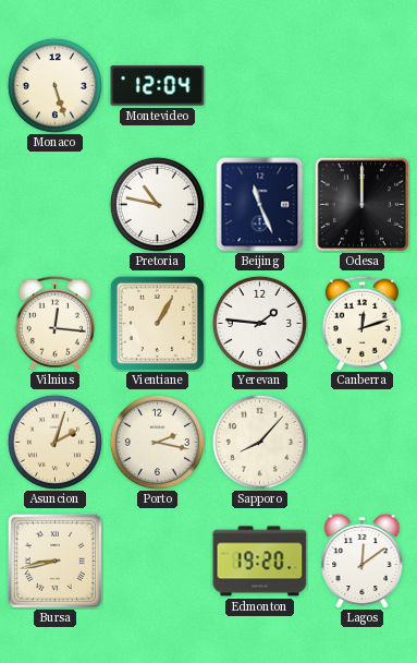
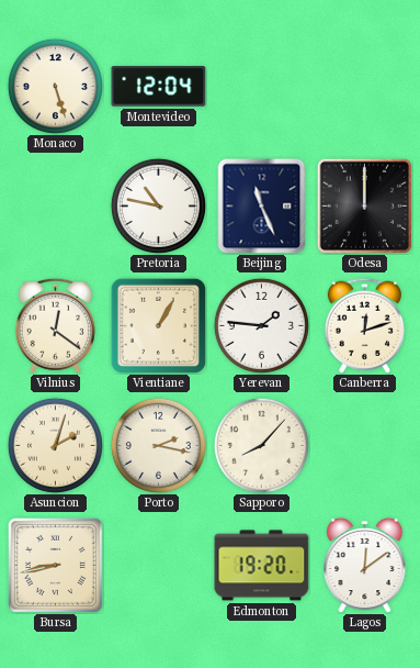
Vilnius: 12:16 -> 12:21
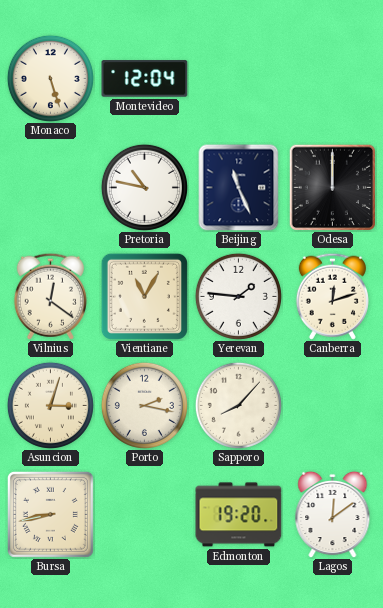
Vientiane: 1:05 -> 11:05
Asuncion: 2:03 -> 3:03
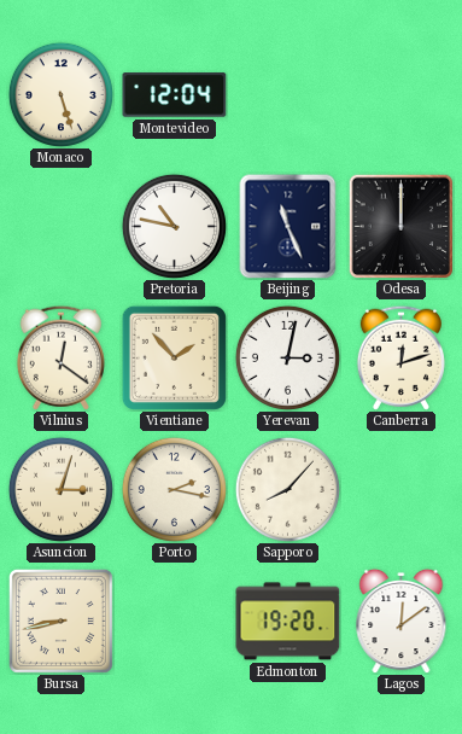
Vientiane: 11:05 -> 1:53
Yerevan: 1:46 -> 3:02
